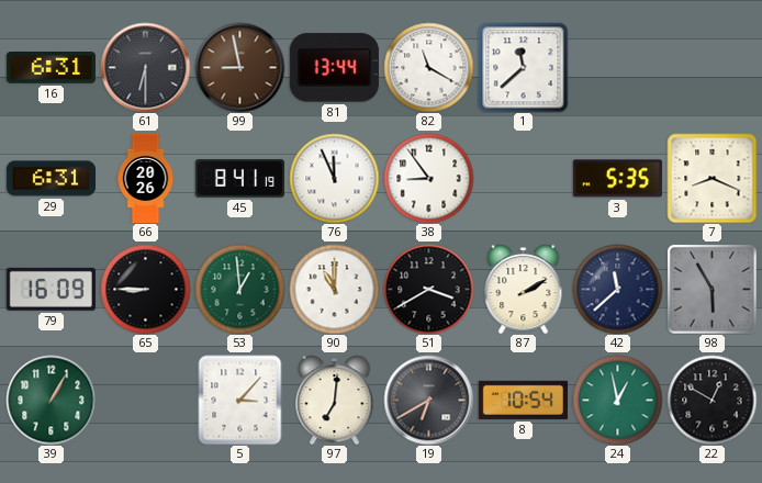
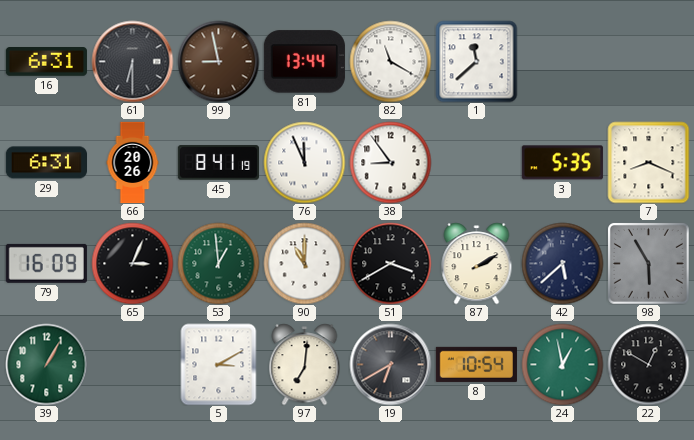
65: 8:45 -> 3:04
42: 11:38 -> 5:38
5: 3:07 -> 3:10
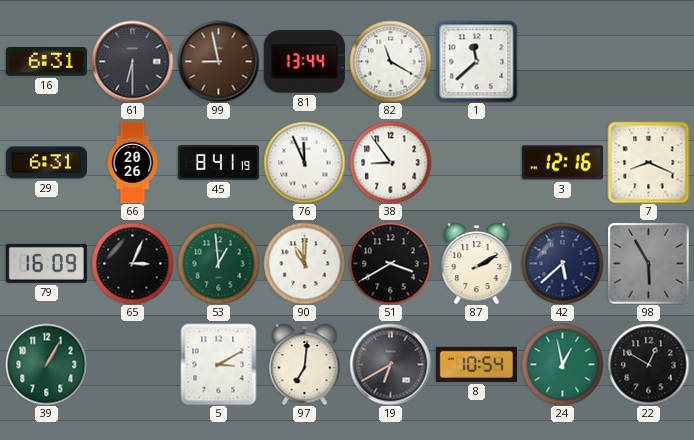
3: 5:35 -> 12:16
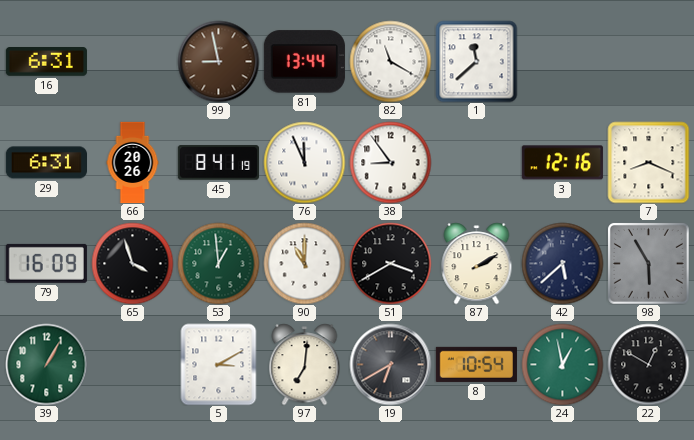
61: 6:30 -> none
65: 3:04 -> 3:57
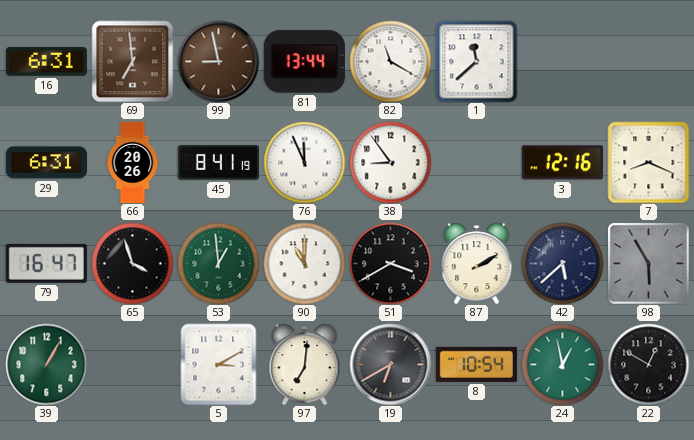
69: none -> 6:59
79: 16:09 -> 16:47
